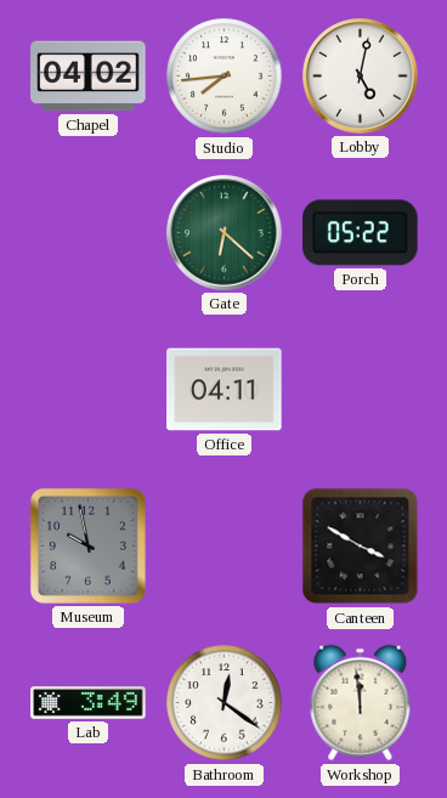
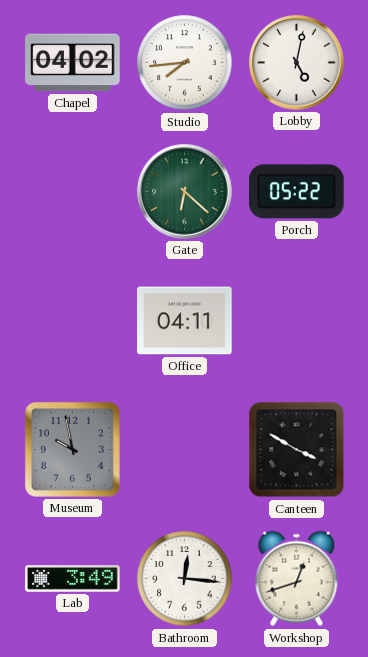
Bathroom: 12:21 -> 12:16
Workshop: 11:59 -> 12:42
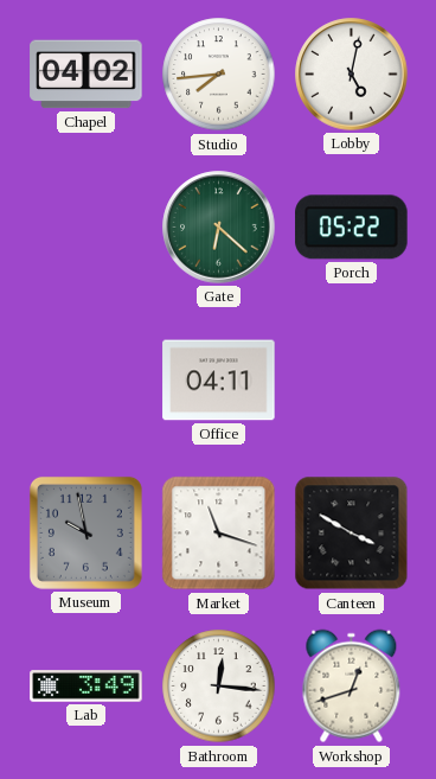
Market: none -> 11:18
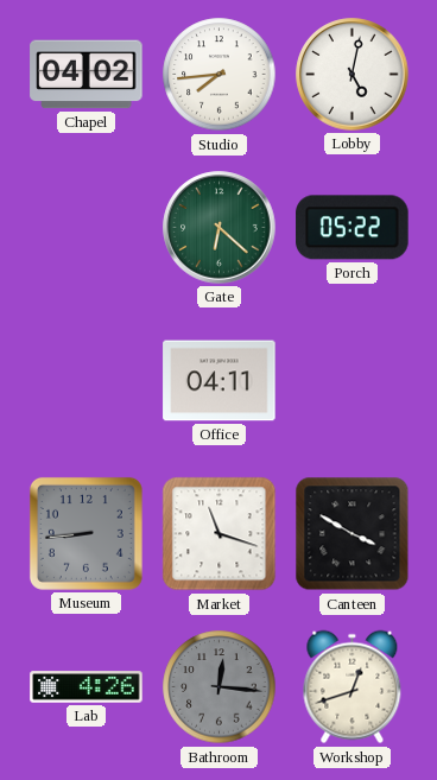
Museum: 9:58 -> 8:44
Lab: 3:49 -> 4:26
Bathroom dial: white -> grey
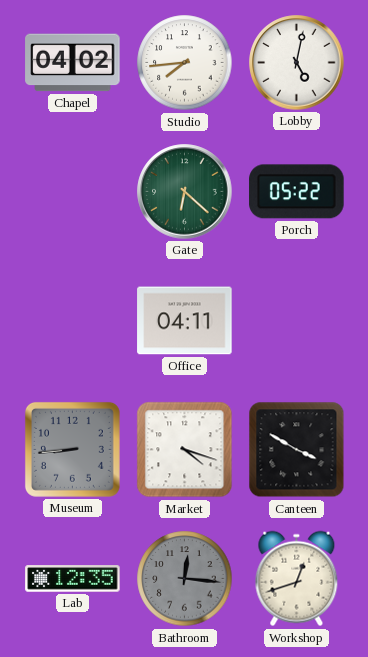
Market: 11:18 -> 4:18
Lab: 4:26 -> 12:35
